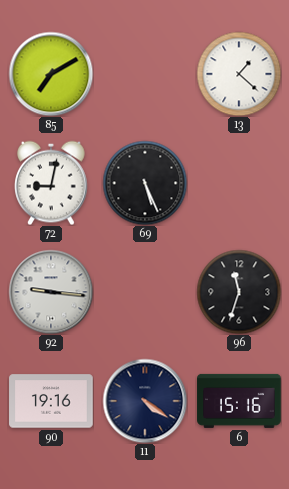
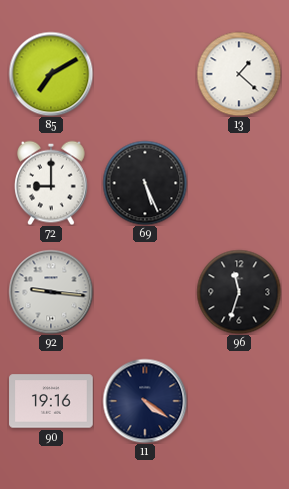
72: 9:02 -> 9:00
6: 15:16 -> none
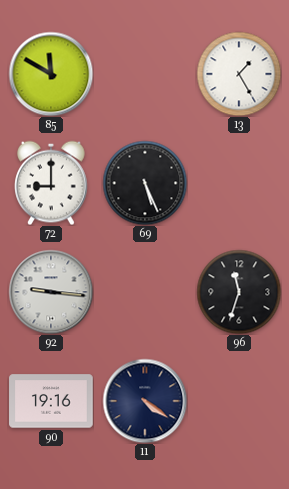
85: 7:10 -> 11:50
13: 1:22 -> 1:25
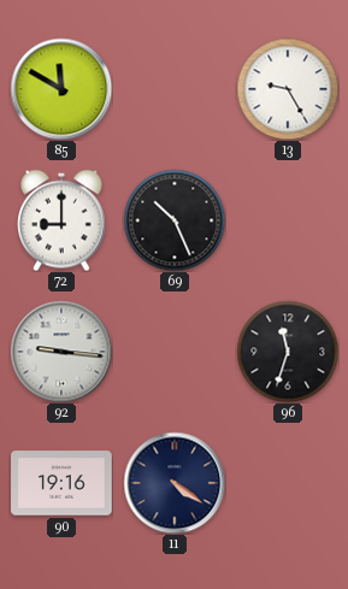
13: 1:25 -> 9:25
69: 5:26 -> 10:26
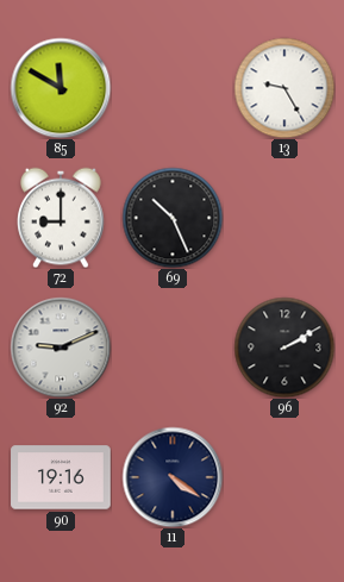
92: 9:16 -> 9:11
96: 11:33 -> 2:10
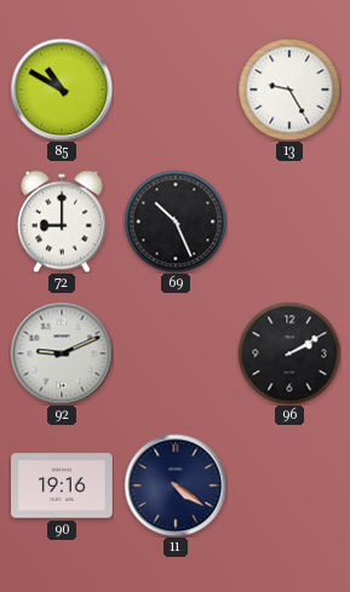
85: 11:50 -> 10:50
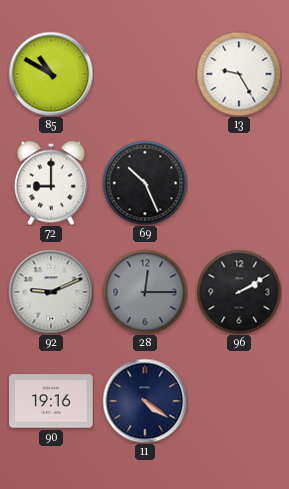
28: none -> 12:15
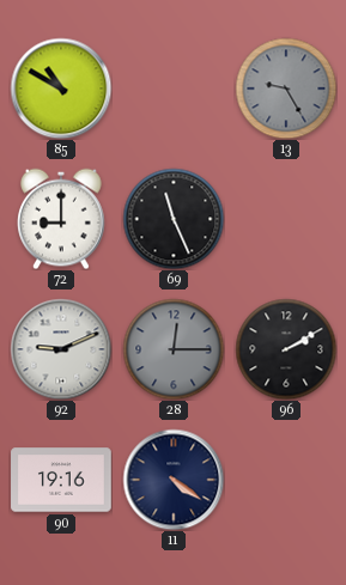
13 dial: white -> grey
69: 10:26 -> 11:26
